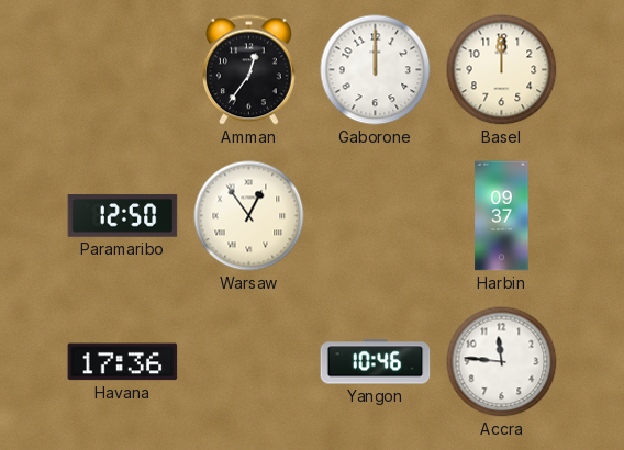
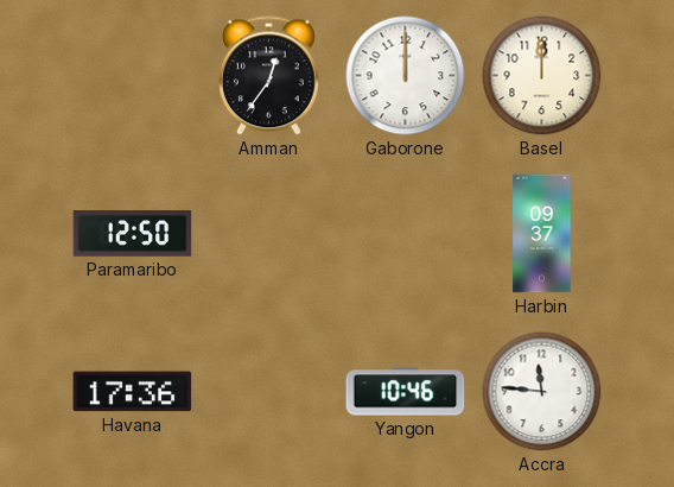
Warsaw: 12:54 -> none
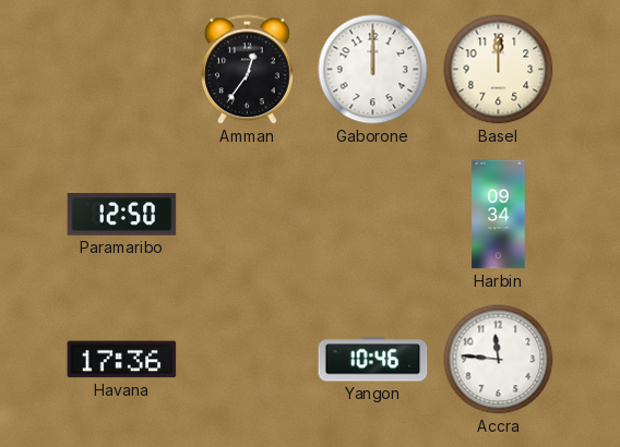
Harbin: 09:37 -> 09:34
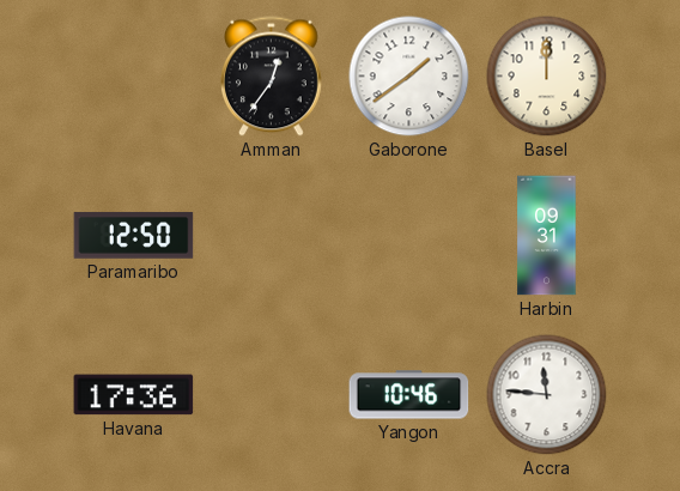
Gaborone: 12:00 -> 1:39
Harbin: 09:34 -> 09:31
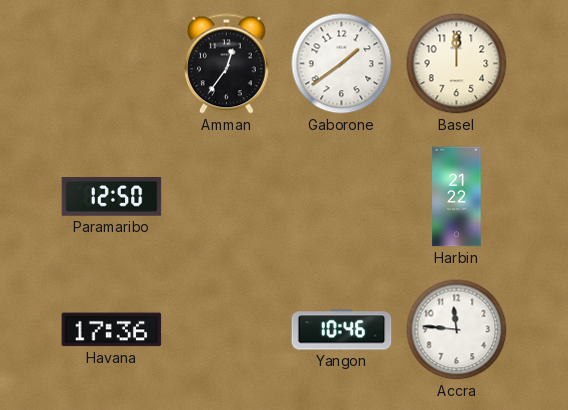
Harbin: 09:31 -> 21:22
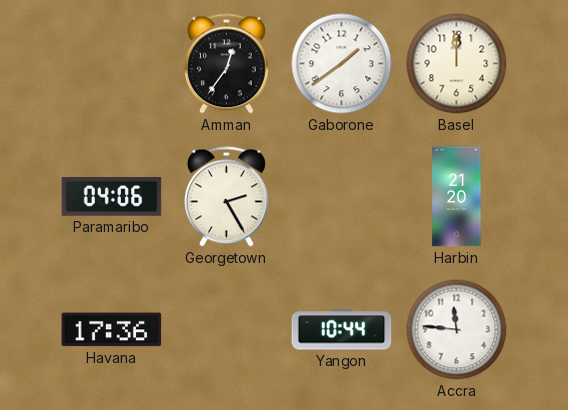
Paramaribo: 12:50 -> 04:06
Georgetown: none -> 2:25
Harbin: 21:22 -> 21:20
Yangon: 10:46 -> 10:44
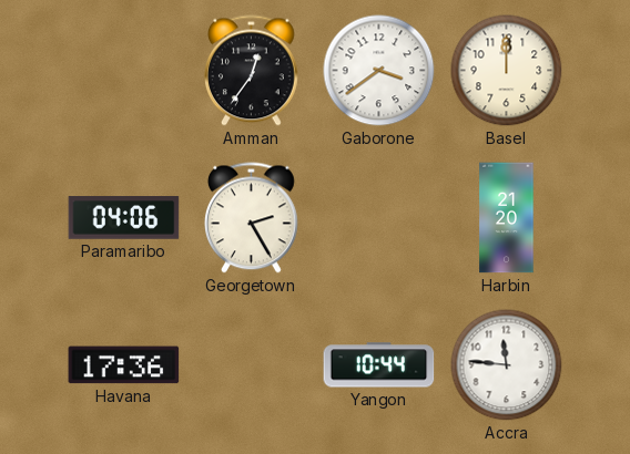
Gaborone: 1:39 -> 3:39
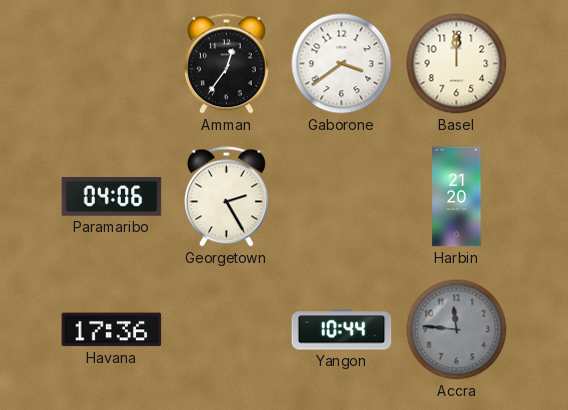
Accra dial: white -> grey
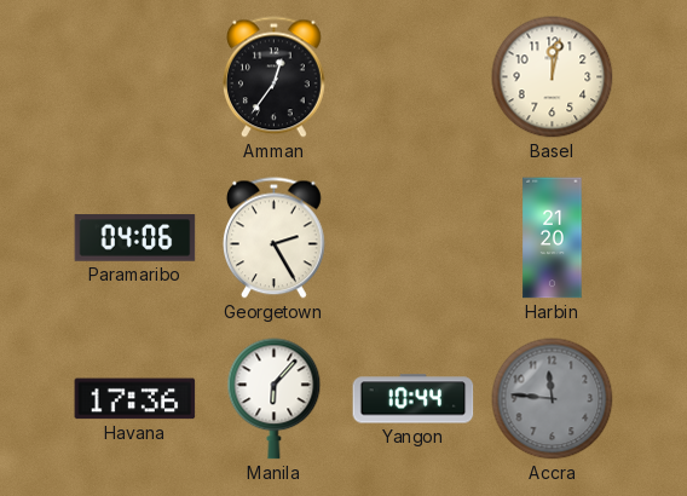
Gaborone: 3:39 -> none
Basel: 12:00 -> 12:02
Manila: none -> 6:07
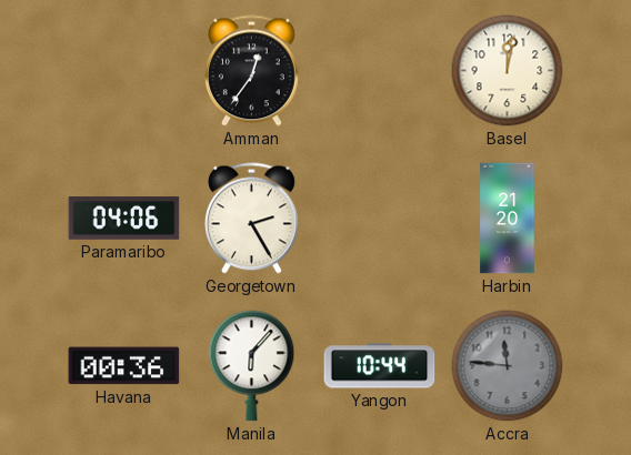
Havana: 17:36 -> 00:36
